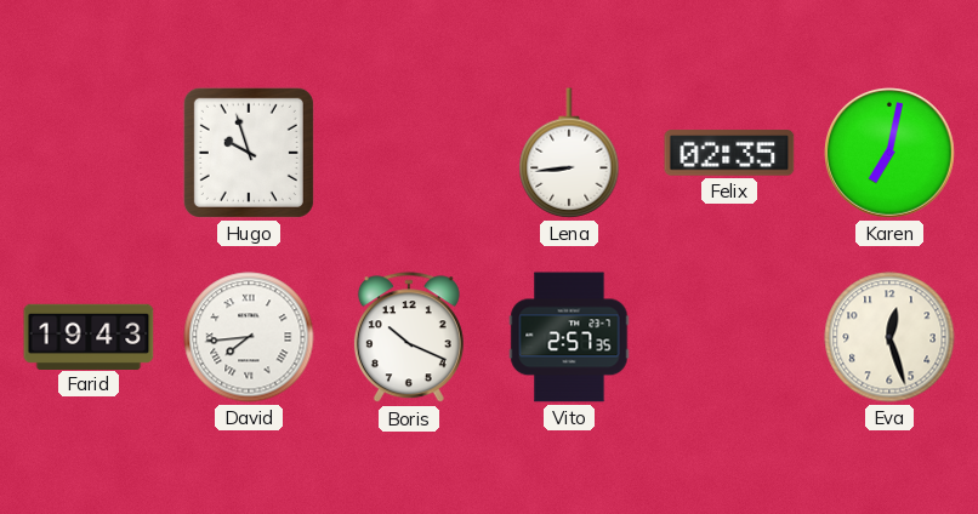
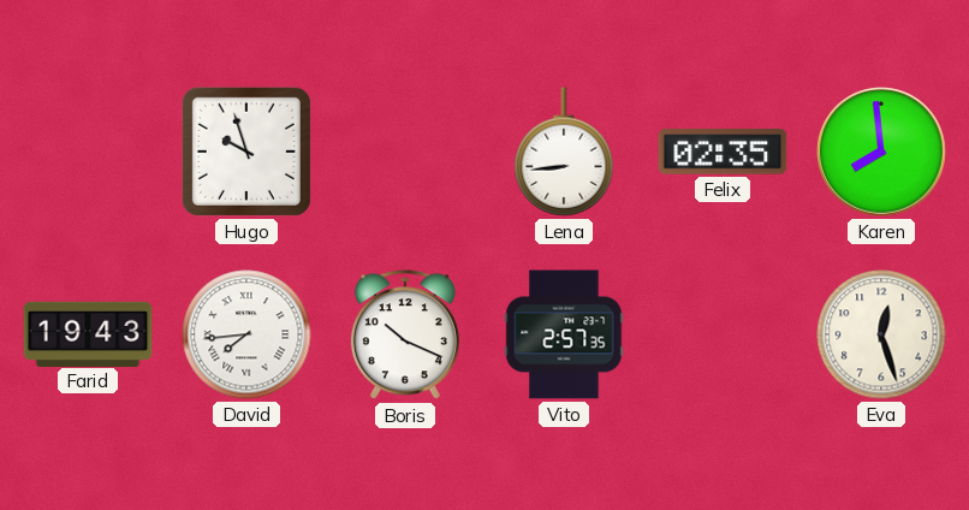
Karen: 7:02 -> 7:59
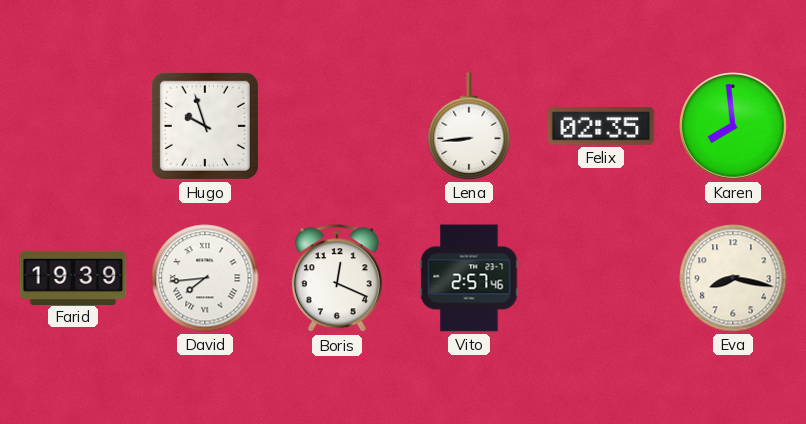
Farid: 19:43 -> 19:39
Boris: 10:19 -> 12:19
Vito: 2:57:35 -> 2:57:46
Eva: 12:27 -> 8:17
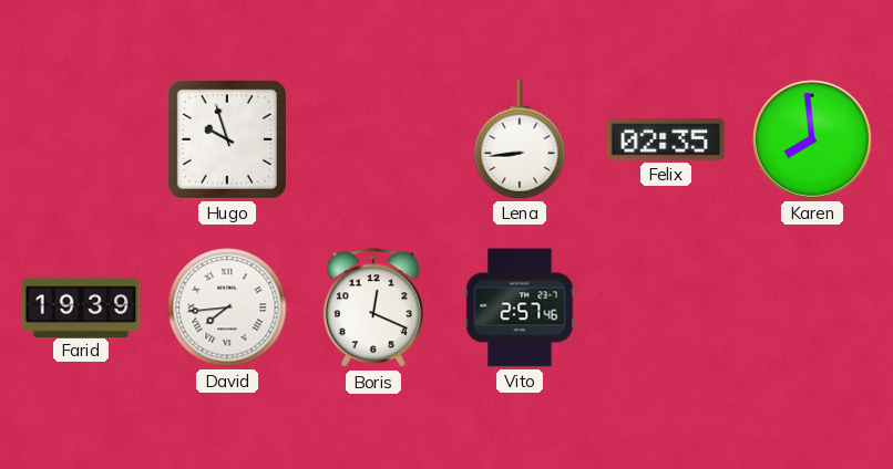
Eva: 8:17 -> none
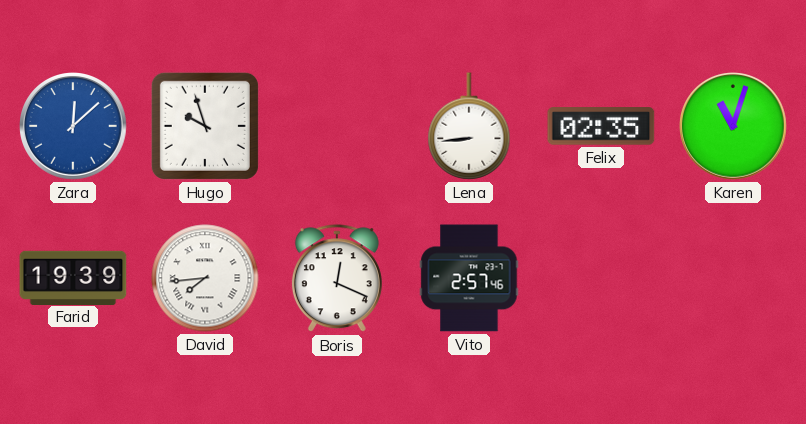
Zara: none -> 12:08
Karen: 7:59 -> 11:03
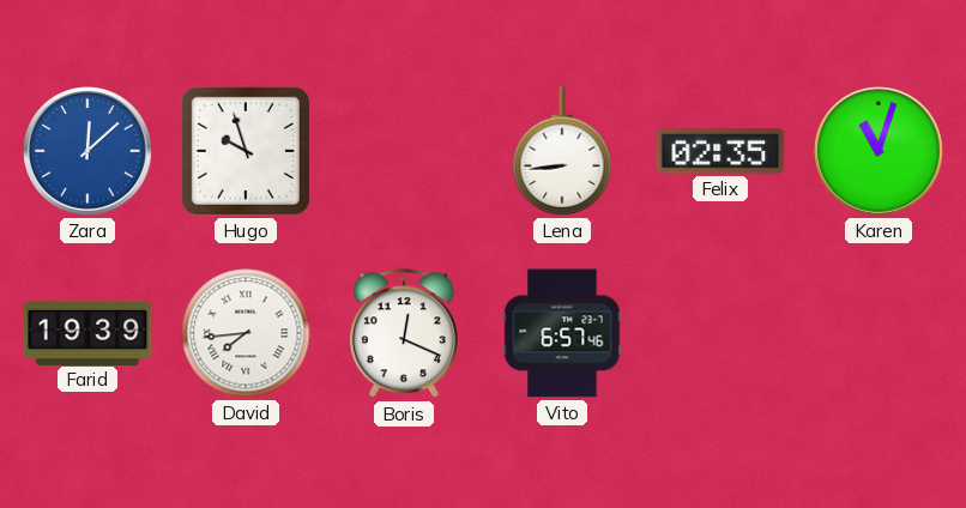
Vito: 2:57 -> 6:57
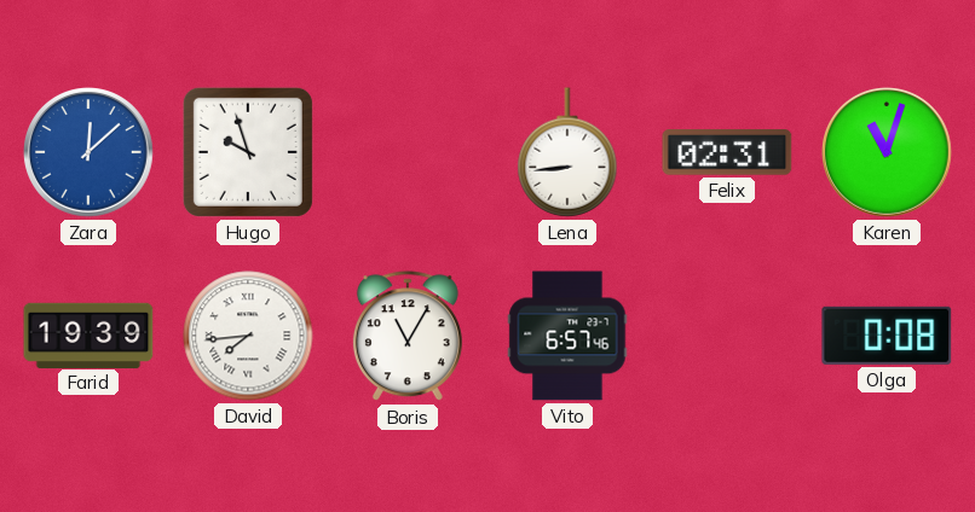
Felix: 02:35 -> 02:31
Boris: 12:19 -> 11:05
Olga: none -> 0:08
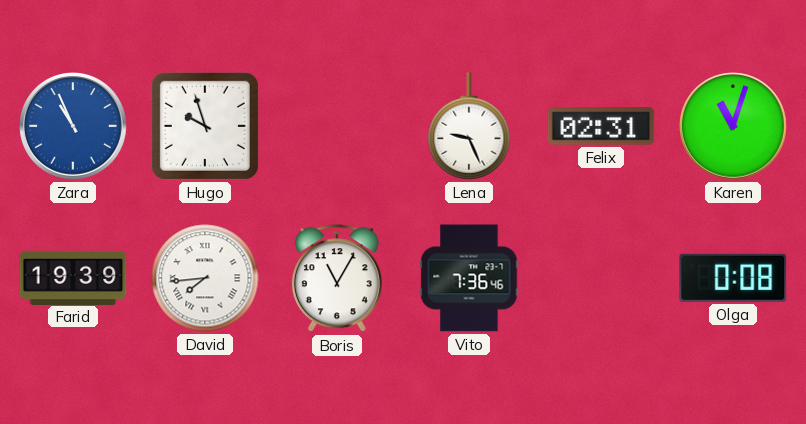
Zara: 12:08 -> 10:56
Lena: 8:44 -> 9:26
Vito: 6:57 -> 7:36
